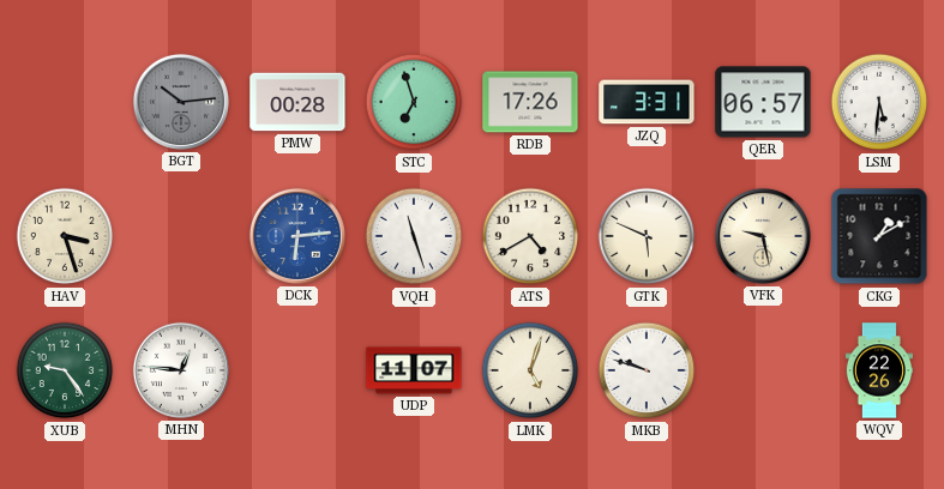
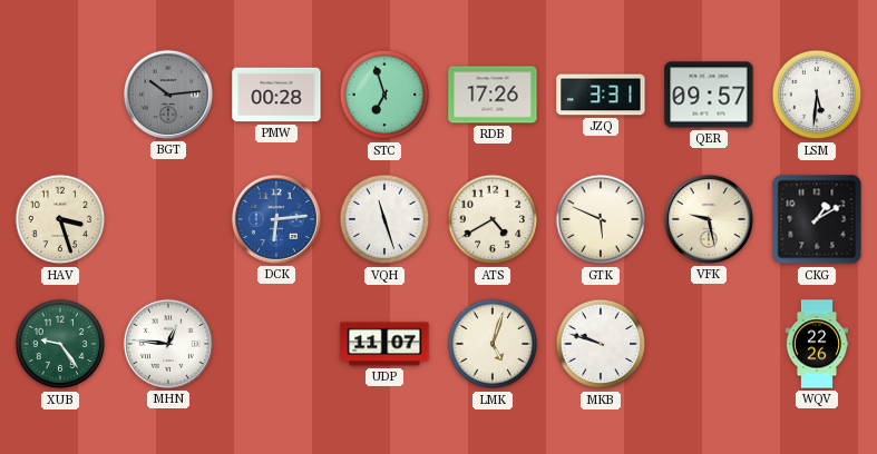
QER: 06:57 -> 09:57
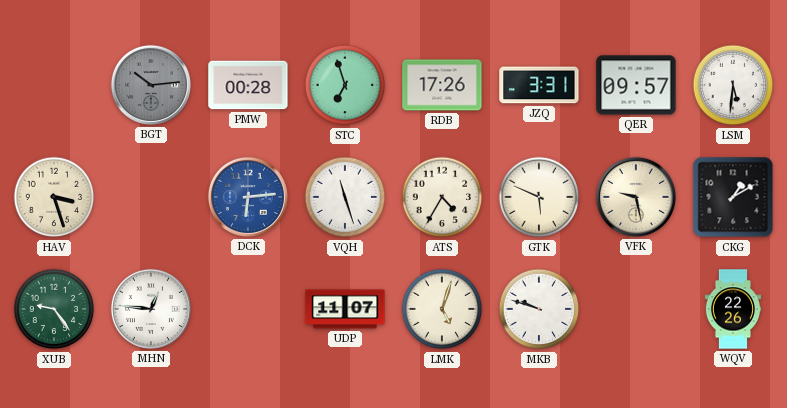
ATS: 4:40 -> 4:35
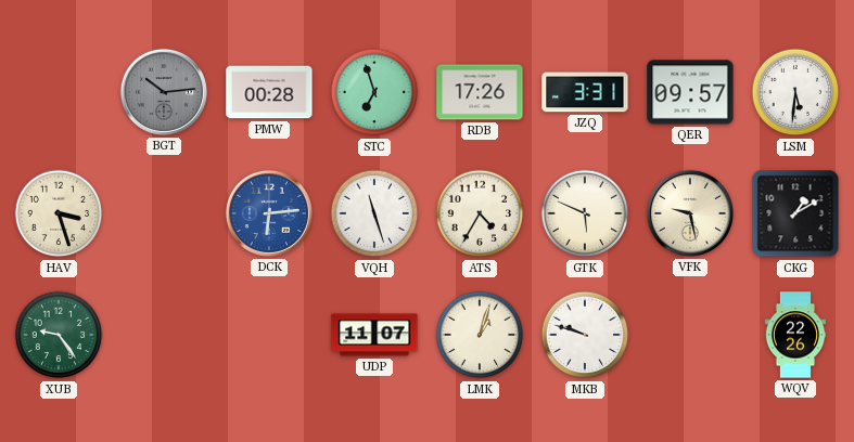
MHN: 12:46 -> none
LMK: 5:03 -> 1:03
